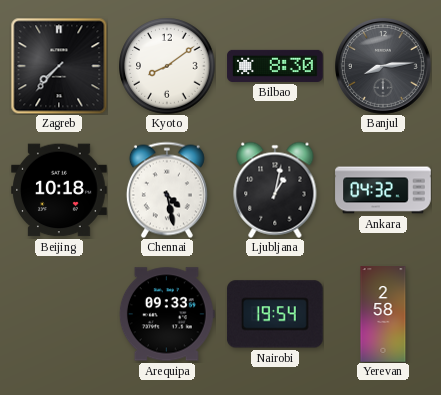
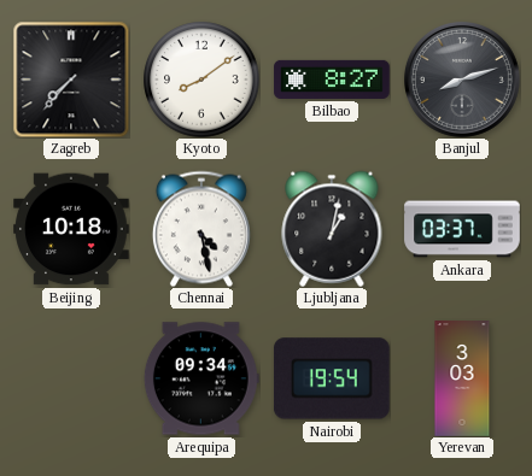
Bilbao: 8:30 -> 8:27
Banjul: 8:14 -> 8:12
Ankara: 04:32 -> 03:37
Arequipa: 09:33 -> 09:34
Yerevan: 2:58 -> 3:03
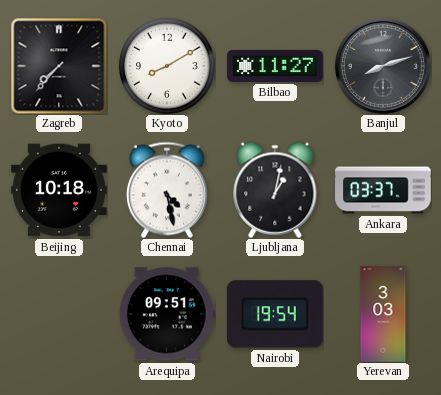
Kyoto: 8:09 -> 8:10
Bilbao: 8:27 -> 11:27
Arequipa: 09:34 -> 09:51
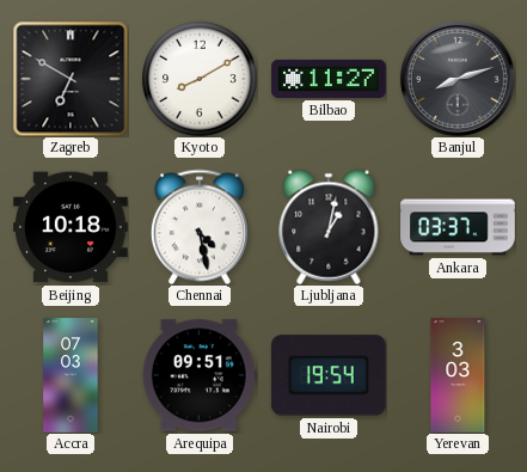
Zagreb: 7:37 -> 6:50
Accra: none -> 07:03
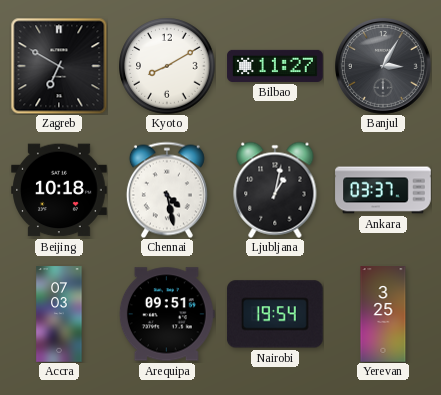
Banjul: 8:12 -> 3:05
Yerevan: 3:03 -> 3:25
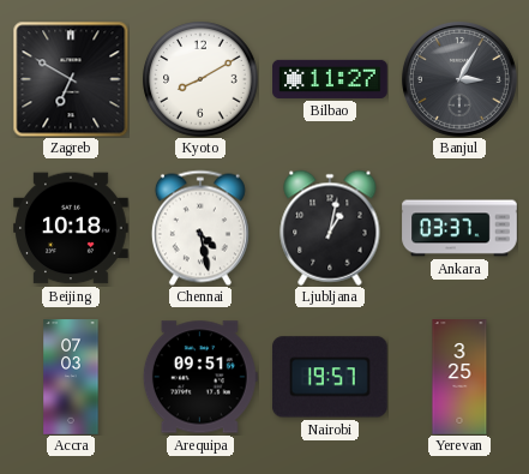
Nairobi: 19:54 -> 19:57
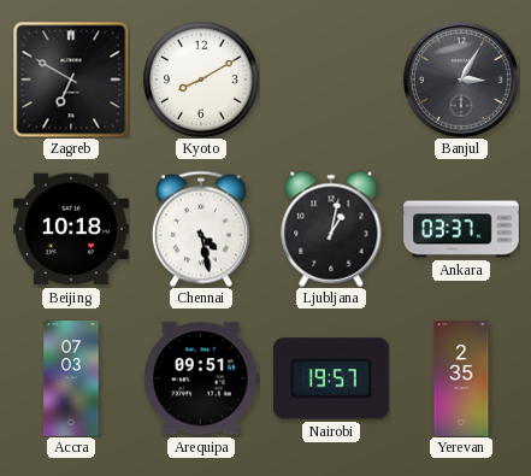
Bilbao: 11:27 -> none
Yerevan: 3:25 -> 2:35
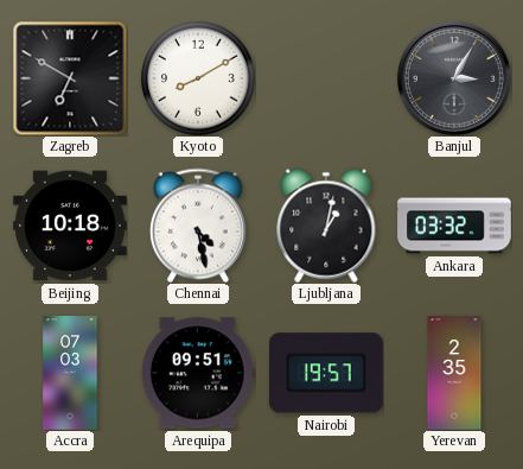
Ankara: 03:37 -> 03:32
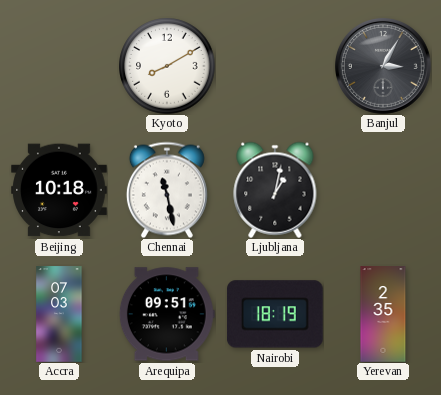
Zagreb: 6:50 -> none
Chennai: 4:28 -> 11:28
Ankara: 03:32 -> none
Nairobi: 19:57 -> 18:19
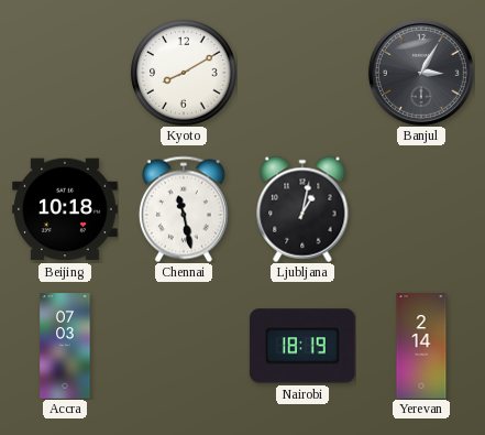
Arequipa: 09:51 -> none
Yerevan: 2:35 -> 2:14
